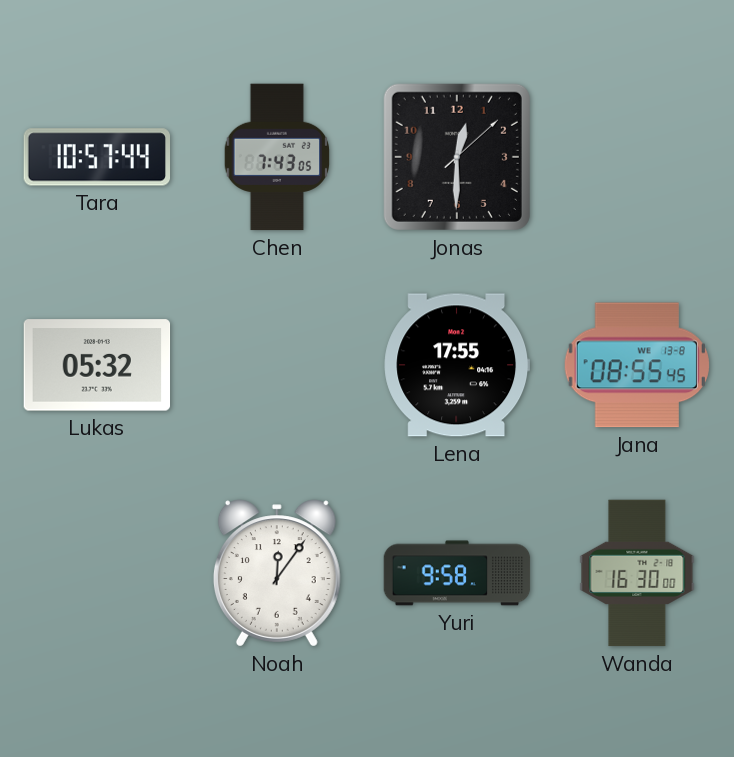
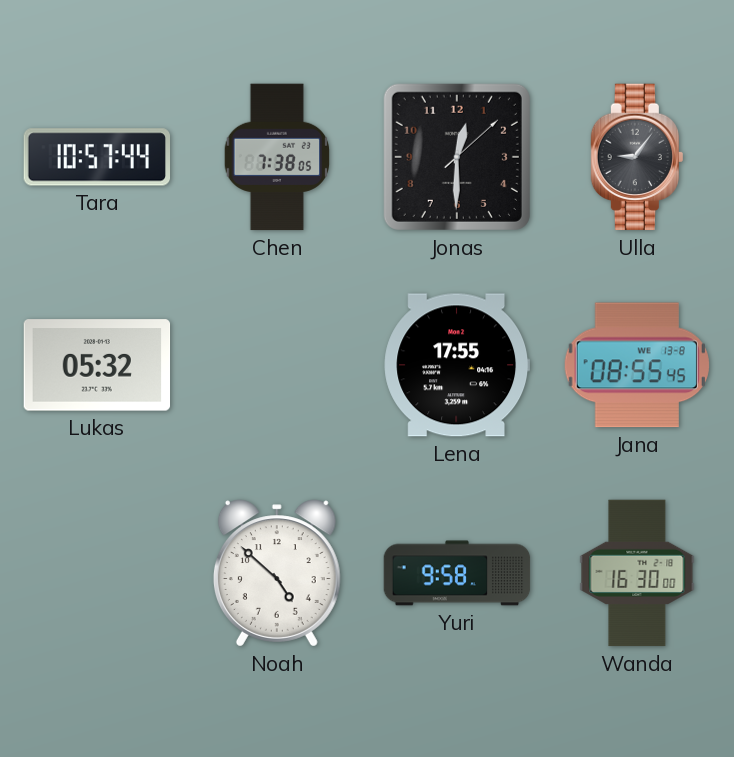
Chen: 7:43 -> 7:38
Ulla: none -> 9:06
Noah: 12:06 -> 4:52
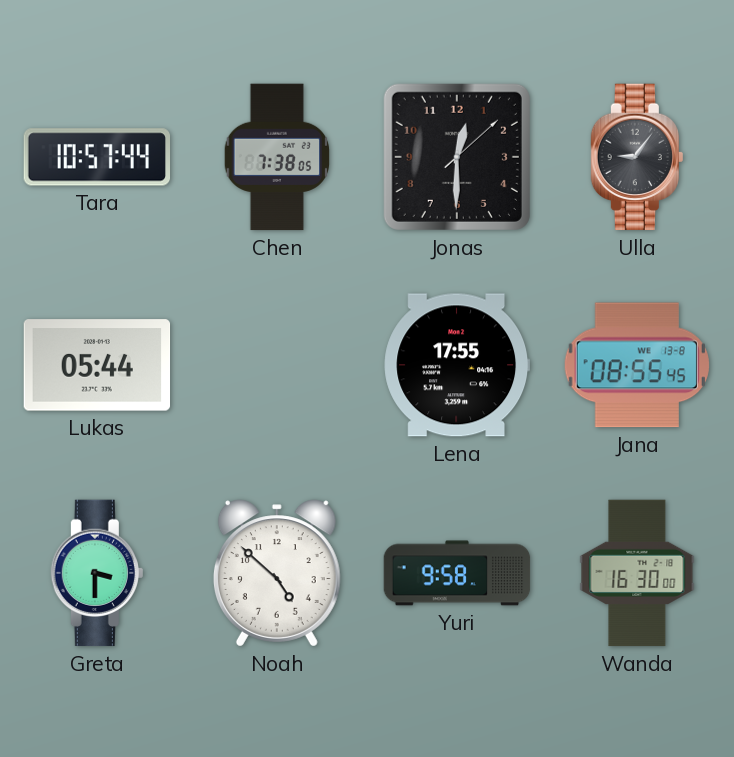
Lukas: 05:32 -> 05:44
Greta: none -> 3:30
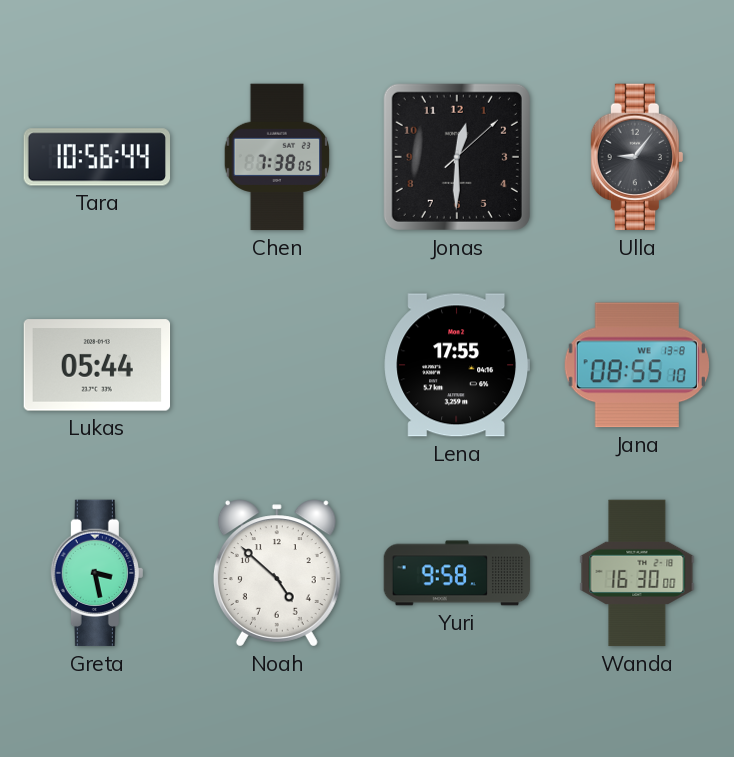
Tara: 10:57 -> 10:56
Jana: 08:55:45 -> 08:55:10
Greta: 3:30 -> 3:28
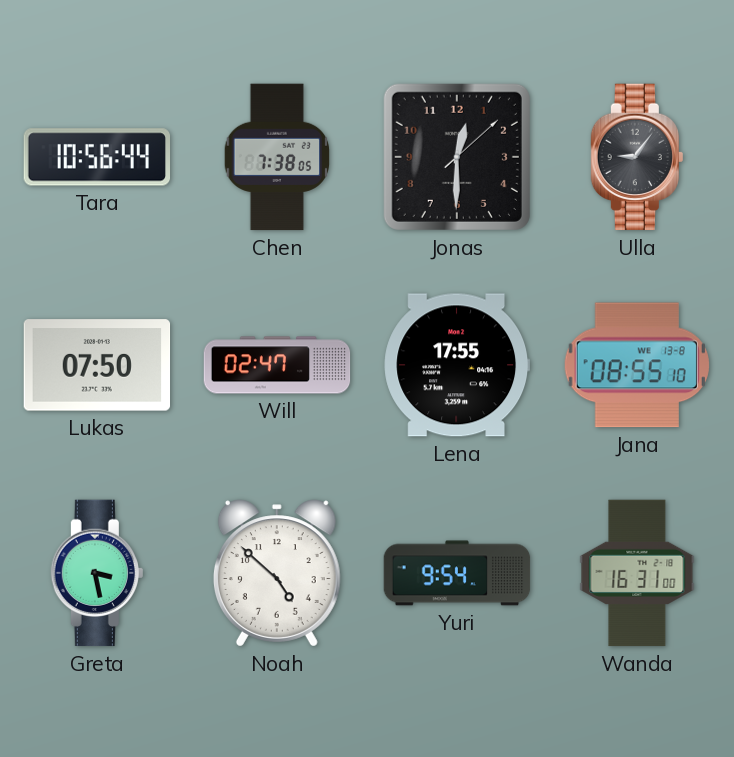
Lukas: 05:44 -> 07:50
Will: none -> 02:47
Yuri: 9:58 -> 9:54
Wanda: 16:30 -> 16:31
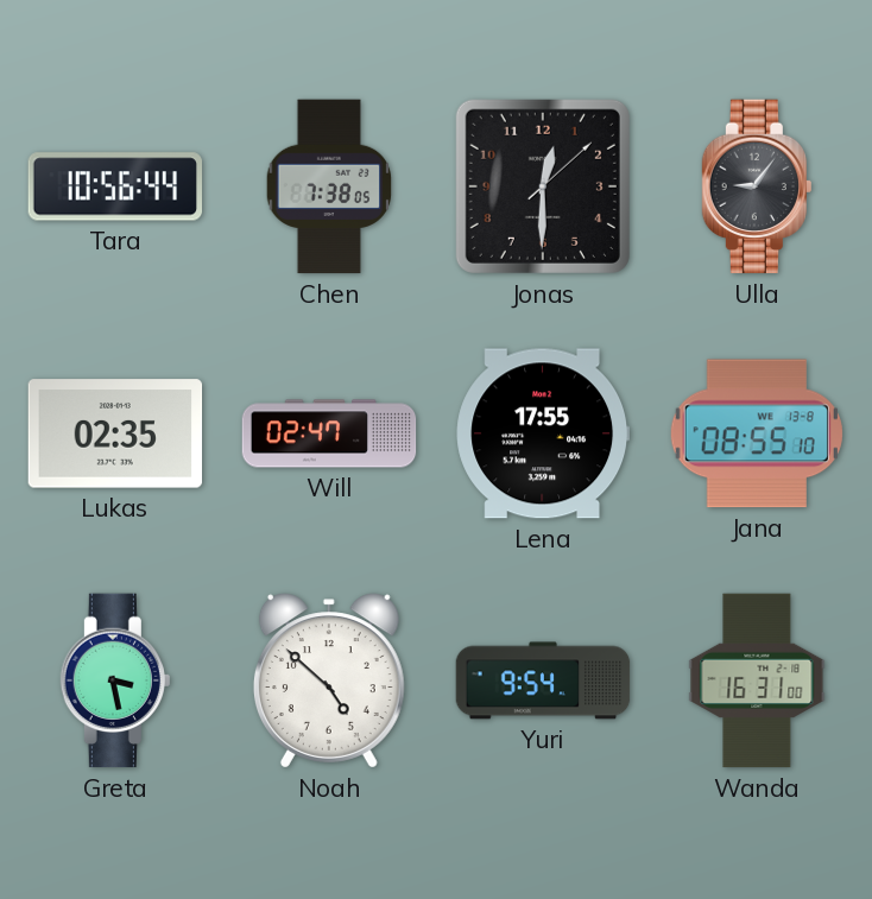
Lukas: 07:50 -> 02:35
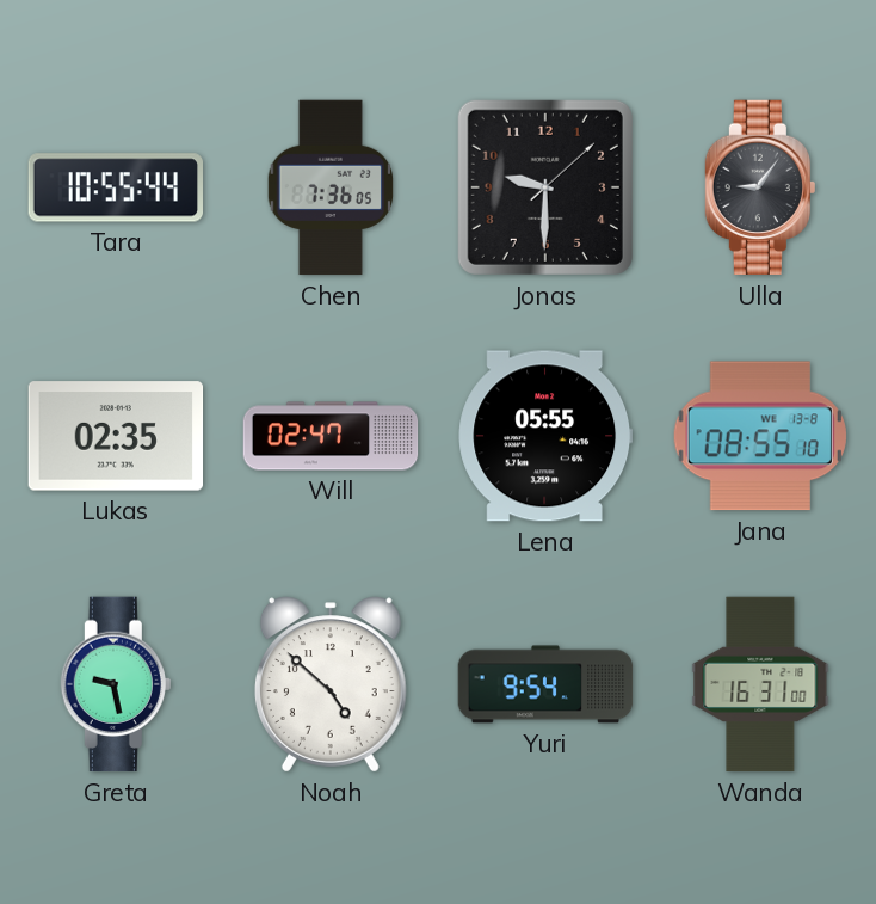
Tara: 10:56 -> 10:55
Chen: 7:38 -> 7:36
Jonas: 12:30 -> 9:30
Lena: 17:55 -> 05:55
Greta: 3:28 -> 9:28
